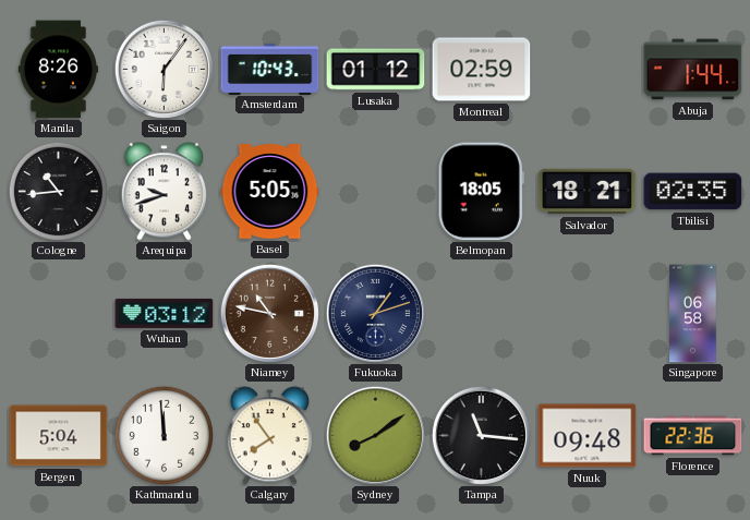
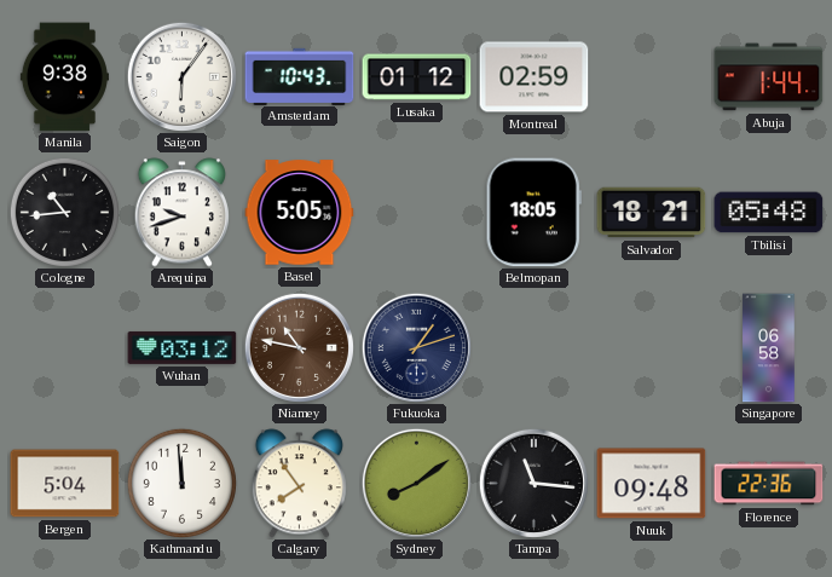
Manila: 8:26 -> 9:38
Tbilisi: 02:35 -> 05:48
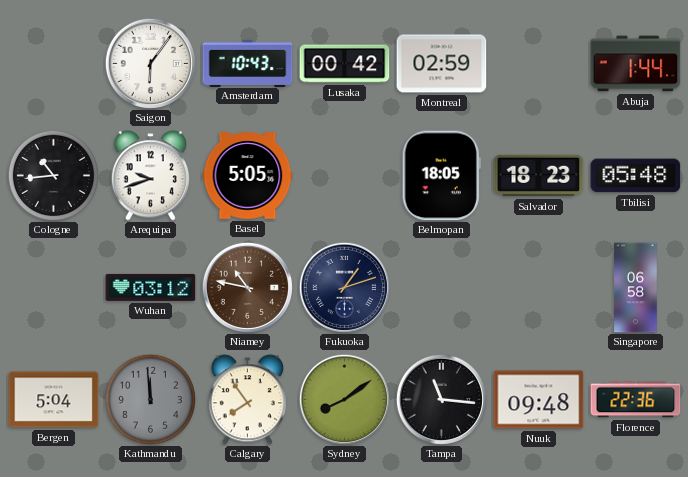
Manila: 9:38 -> none
Lusaka: 01:12 -> 00:42
Salvador: 18:21 -> 18:23
Kathmandu dial: white -> grey
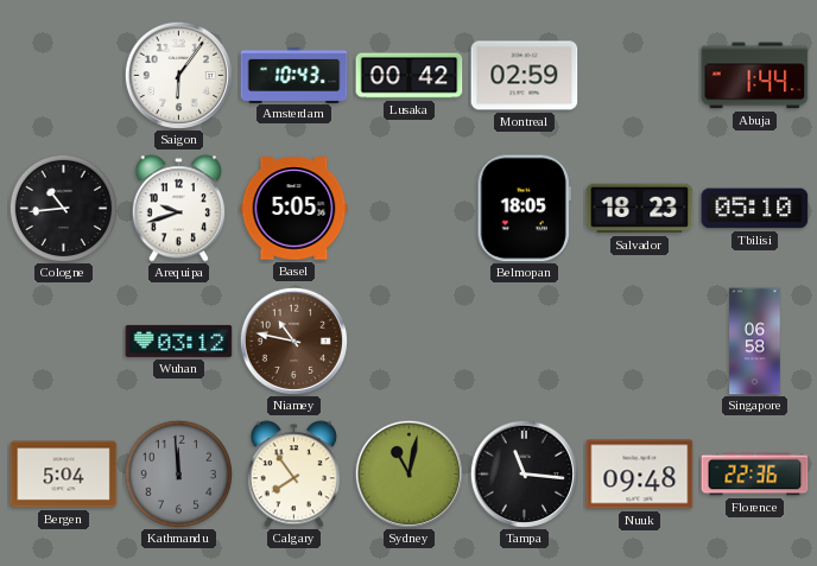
Tbilisi: 05:48 -> 05:10
Fukuoka: 1:12 -> none
Sydney: 8:09 -> 11:02
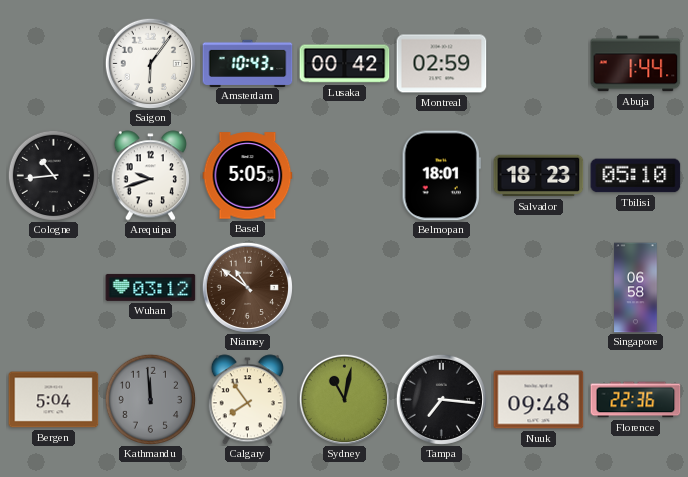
Belmopan: 18:05 -> 18:01
Niamey: 10:47 -> 10:51
Tampa: 11:16 -> 7:16
